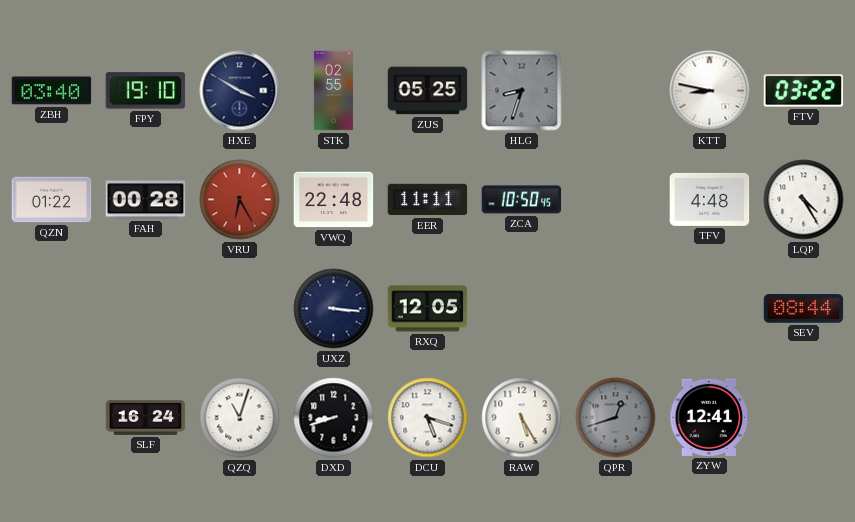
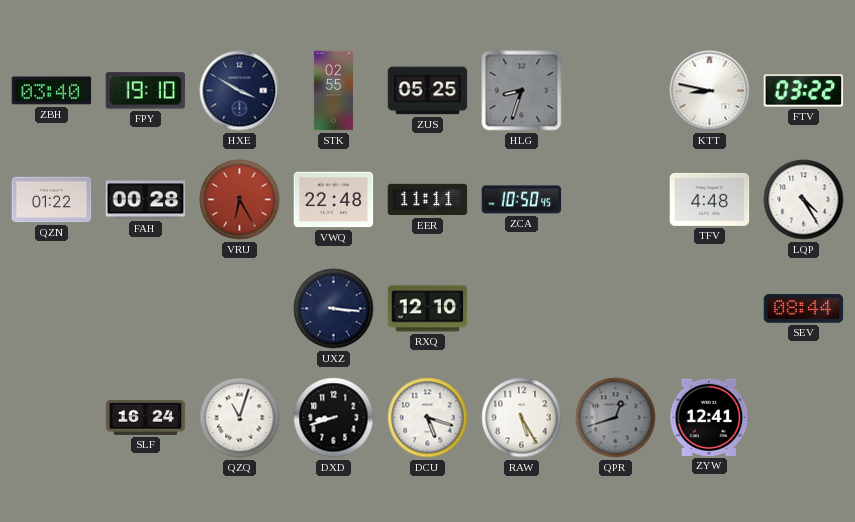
RXQ: 12:05 -> 12:10
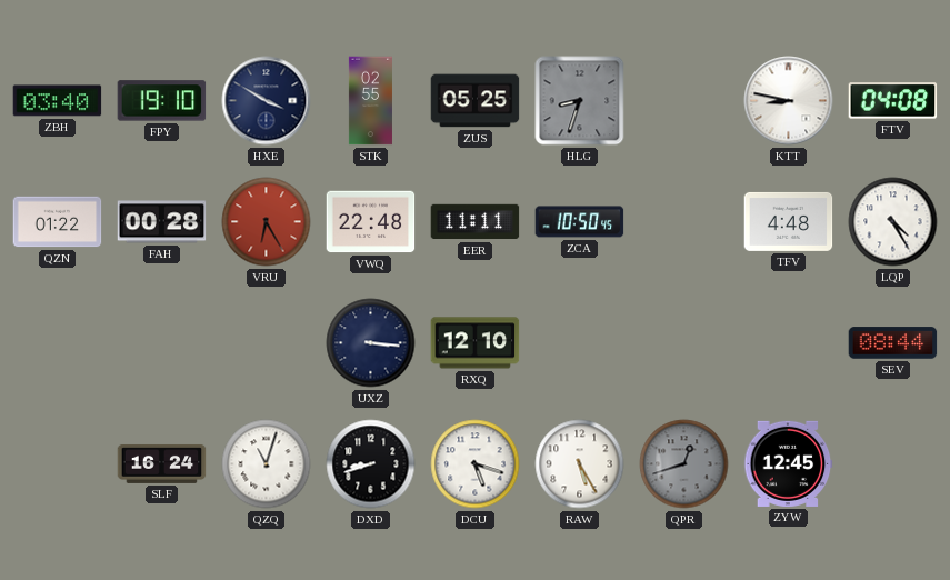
FTV: 03:22 -> 04:08
ZYW: 12:41 -> 12:45
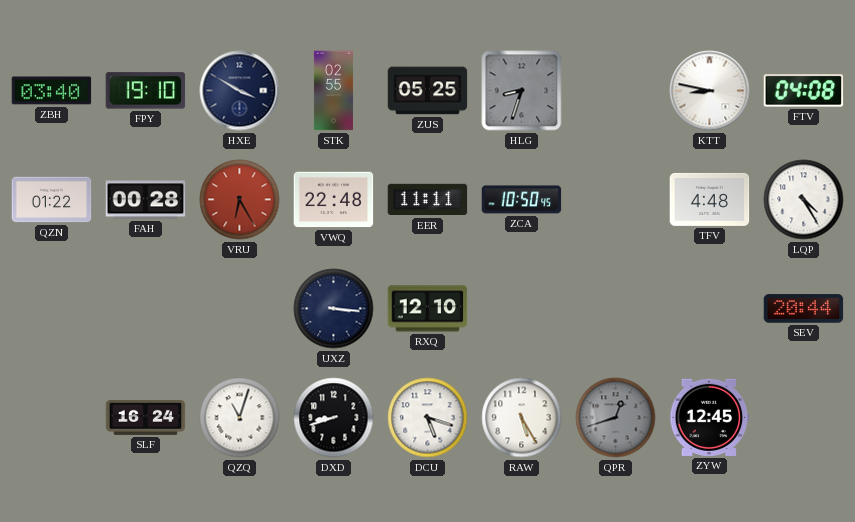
SEV: 08:44 -> 20:44
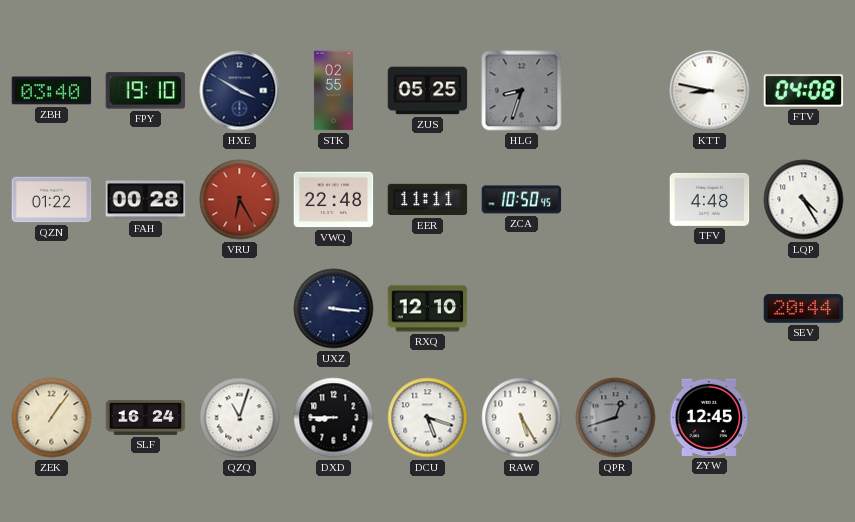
ZEK: none -> 1:06
DXD: 8:42 -> 8:45
